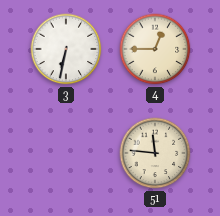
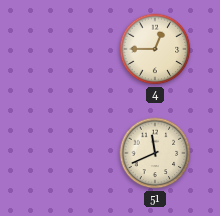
3: 6:32 -> none
51: 11:46 -> 11:41
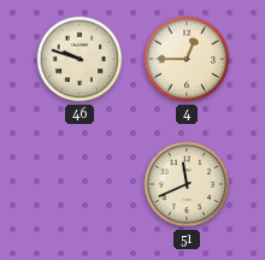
46: none -> 9:48
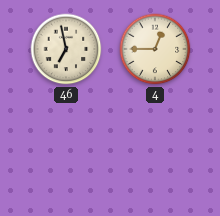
46: 9:48 -> 6:58
51: 11:41 -> none
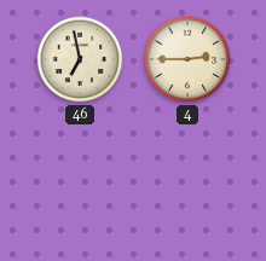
4: 12:45 -> 2:45
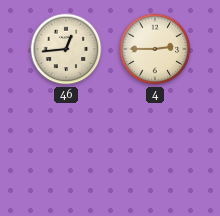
46: 6:58 -> 12:44
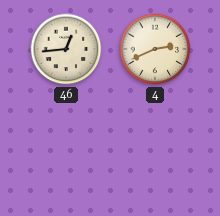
4: 2:45 -> 2:41
